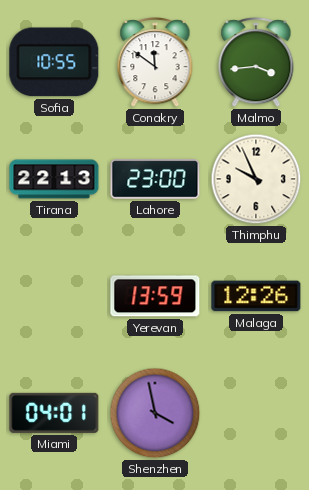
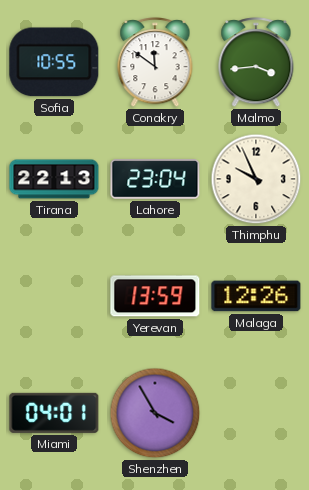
Lahore: 23:00 -> 23:04
Shenzhen: 3:58 -> 3:55
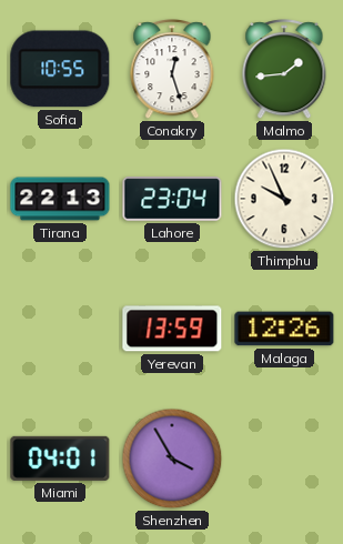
Conakry: 11:51 -> 12:27
Malmo: 3:44 -> 1:44
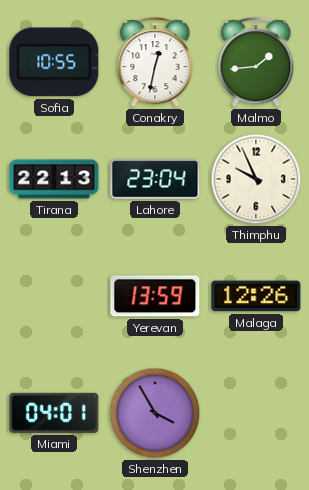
Conakry: 12:27 -> 12:32
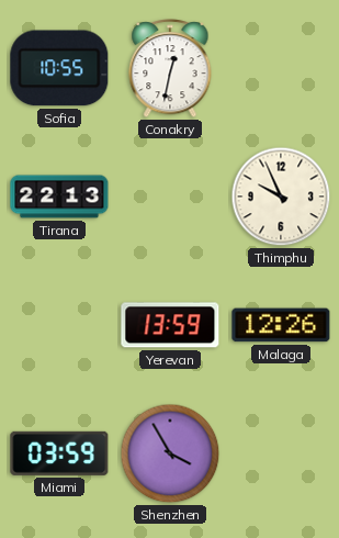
Malmo: 1:44 -> none
Lahore: 23:04 -> none
Miami: 04:01 -> 03:59
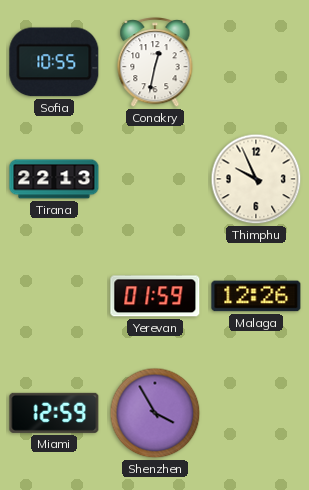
Yerevan: 13:59 -> 01:59
Miami: 03:59 -> 12:59
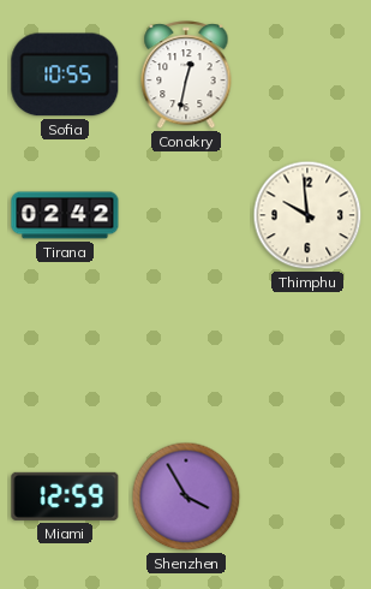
Tirana: 22:13 -> 02:42
Thimphu: 9:56 -> 9:59
Yerevan: 01:59 -> none
Malaga: 12:26 -> none
